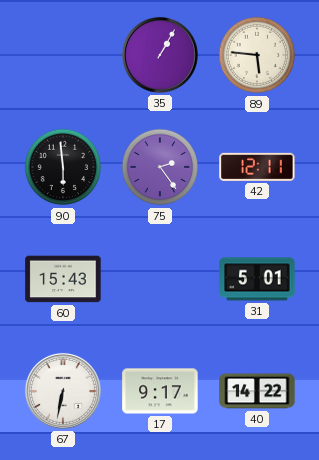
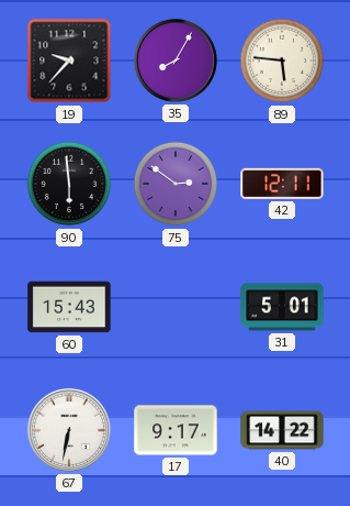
19: none -> 9:37
35: 1:05 -> 8:05
75: 2:24 -> 2:51
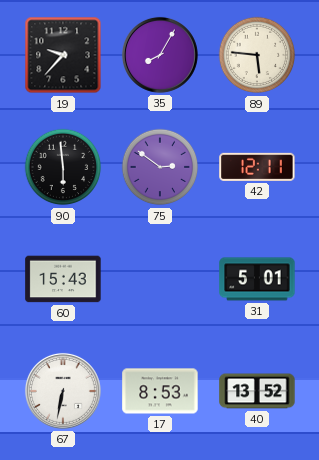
17: 9:17 -> 8:53
40: 14:22 -> 13:52
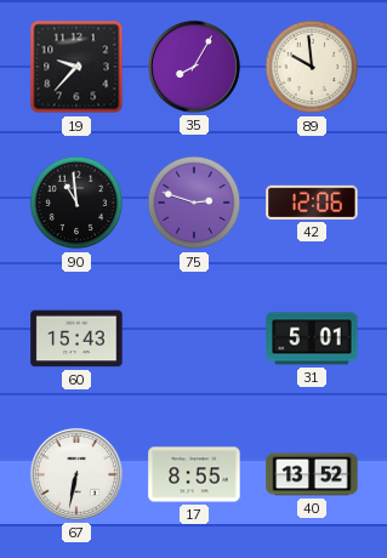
89: 5:46 -> 9:59
90: 5:59 -> 10:59
75: 2:51 -> 2:48
42: 12:11 -> 12:06
17: 8:53 -> 8:55
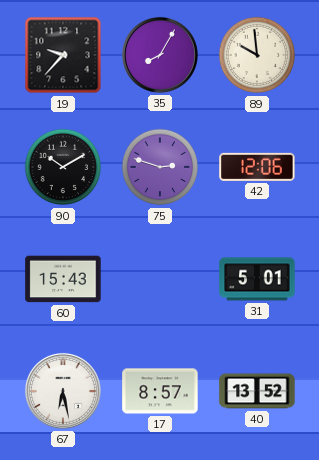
90: 10:59 -> 10:10
67: 6:32 -> 6:28
17: 8:55 -> 8:57
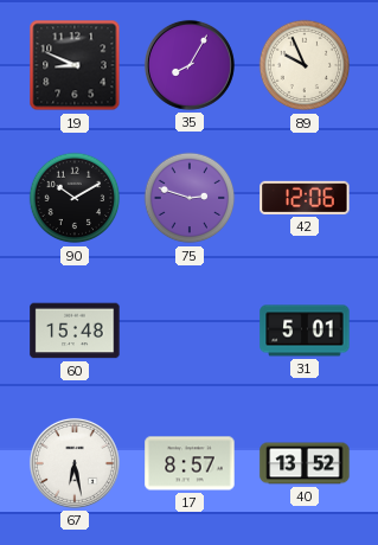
19: 9:37 -> 8:49
89: 9:59 -> 9:56
60: 15:43 -> 15:48
